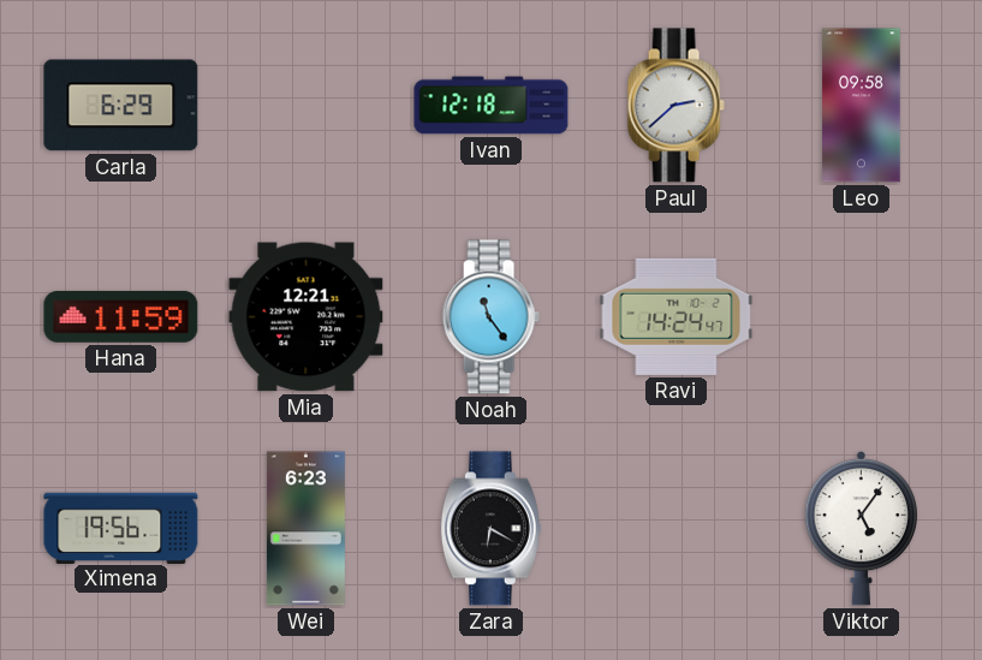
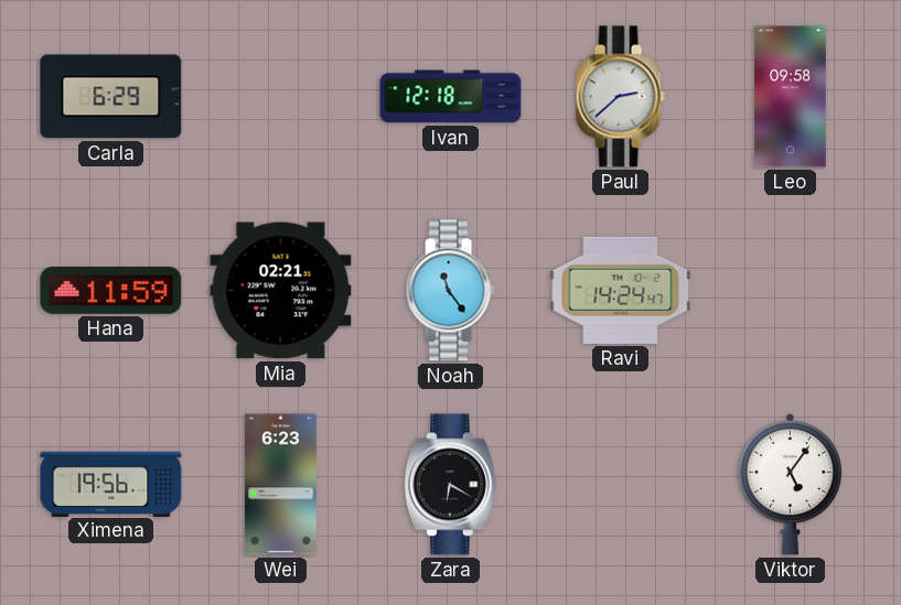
Mia: 12:21 -> 02:21
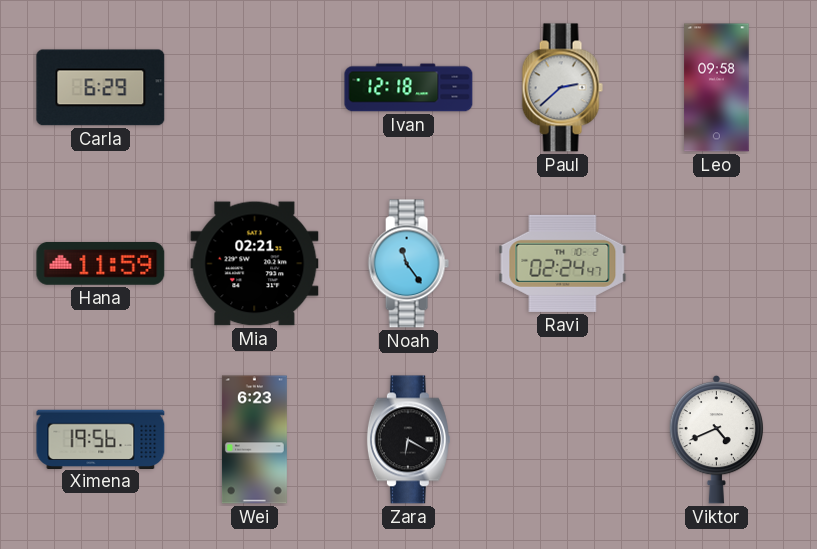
Ravi: 14:24 -> 02:24
Viktor: 5:06 -> 4:41
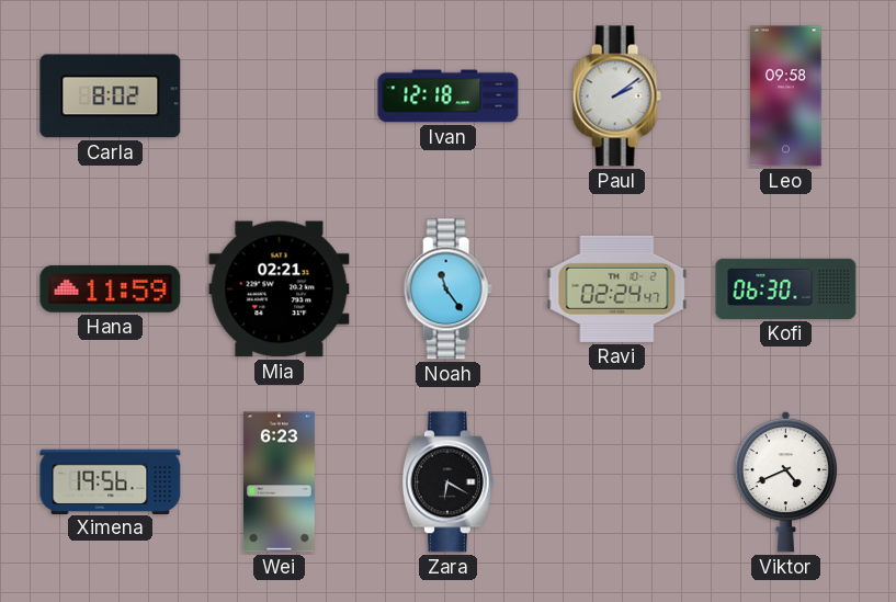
Carla: 6:29 -> 8:02
Paul: 2:38 -> 2:09
Kofi: none -> 06:30
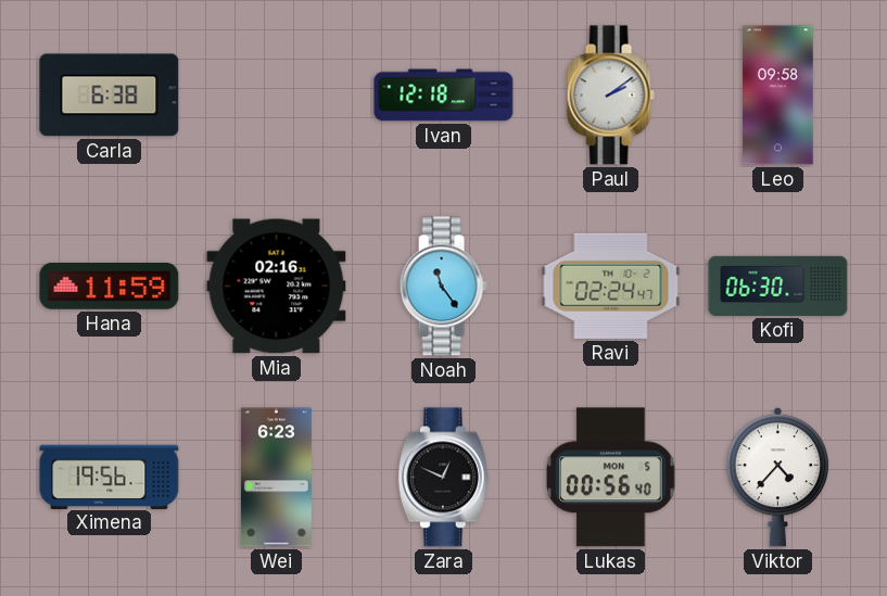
Carla: 8:02 -> 6:38
Mia: 02:21 -> 02:16
Zara: 6:20 -> 12:49
Lukas: none -> 00:56
Viktor: 4:41 -> 4:37
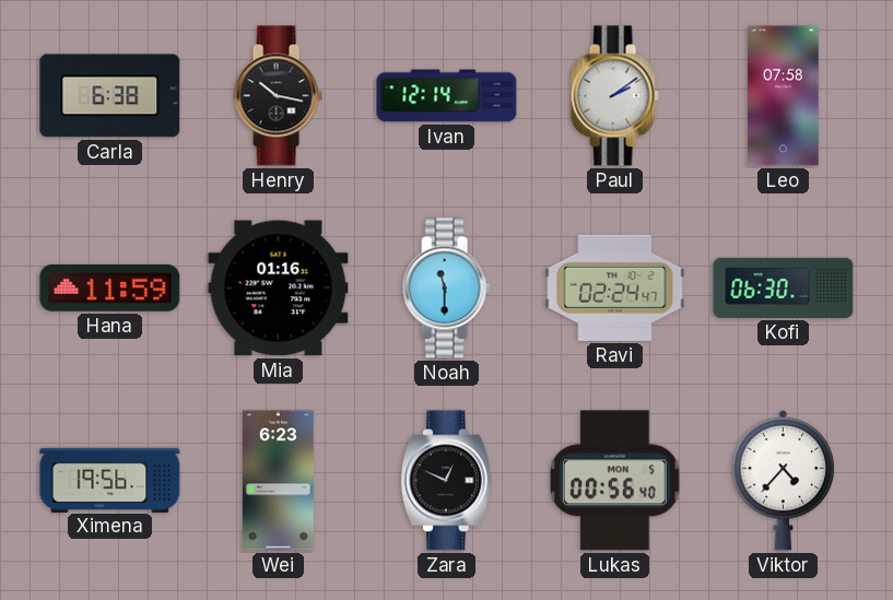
Henry: none -> 10:17
Ivan: 12:18 -> 12:14
Leo: 09:58 -> 07:58
Mia: 02:16 -> 01:16
Noah: 11:24 -> 11:30
